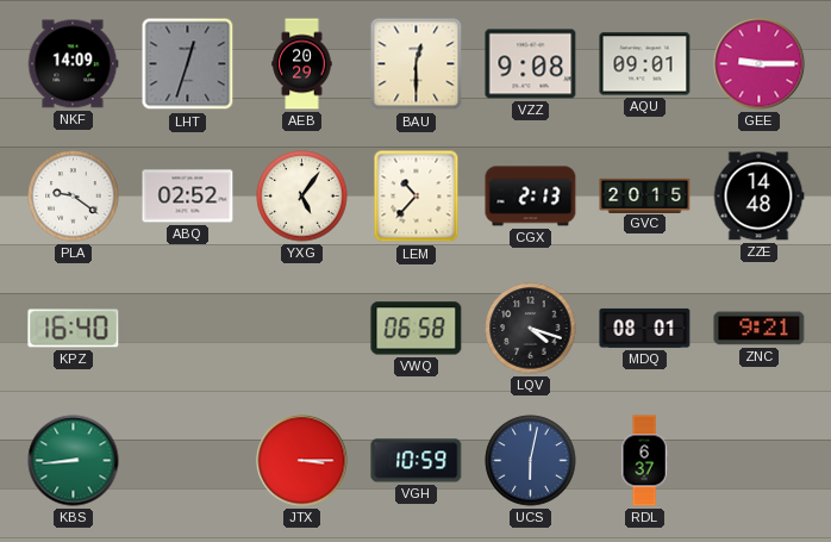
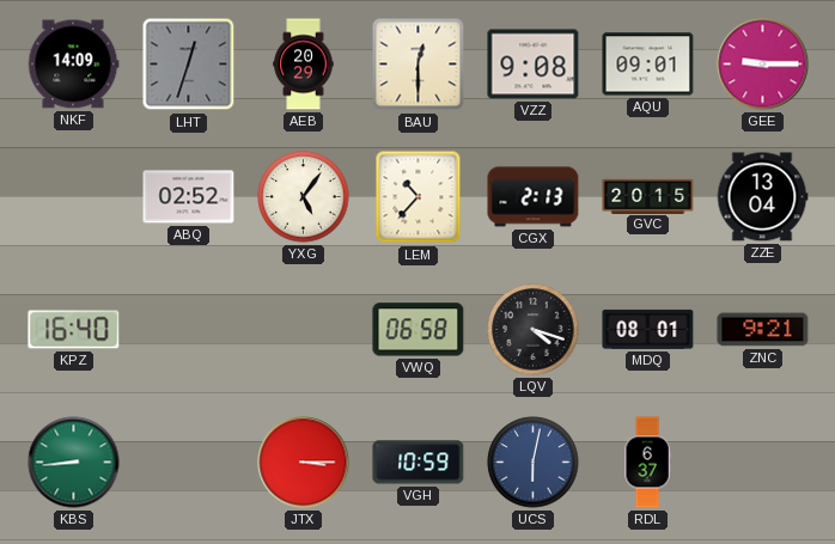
PLA: 9:21 -> none
ZZE: 14:48 -> 13:04
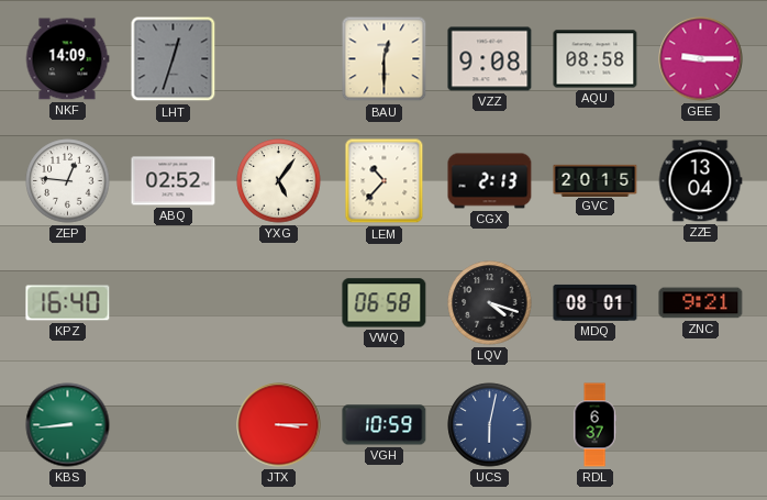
AEB: 20:29 -> none
AQU: 09:01 -> 08:58
ZEP: none -> 12:46
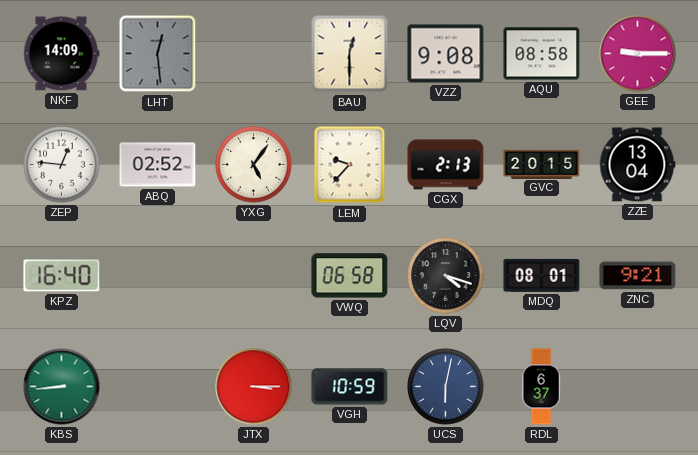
LHT: 12:33 -> 12:29
LEM: 10:37 -> 9:37
